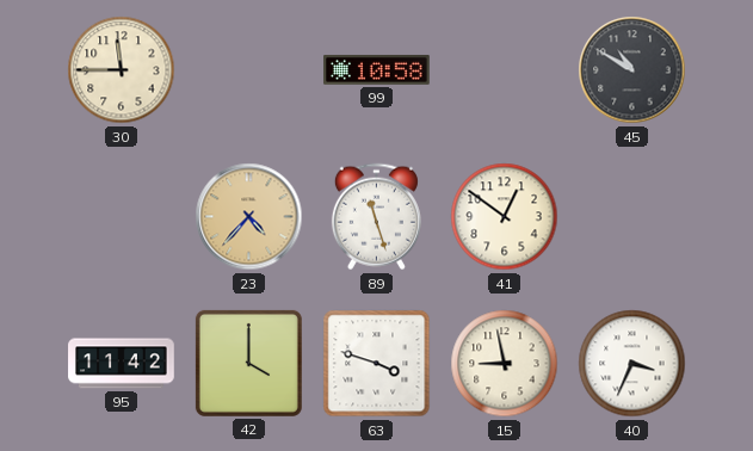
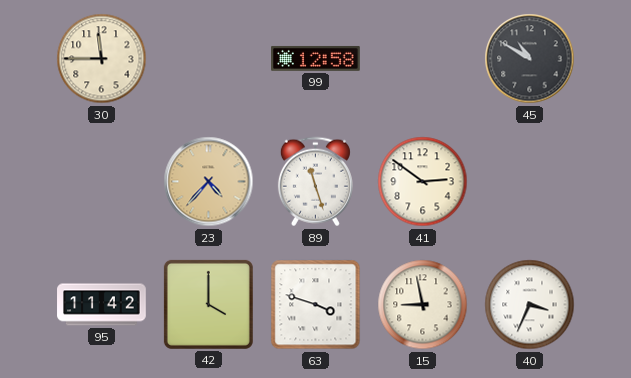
99: 10:58 -> 12:58
41: 12:51 -> 2:51
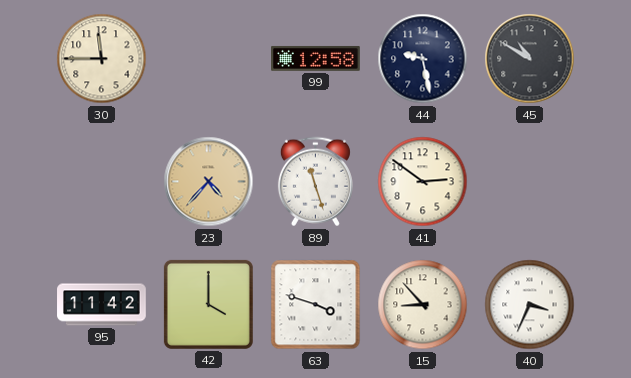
44: none -> 9:28
15: 8:58 -> 8:53
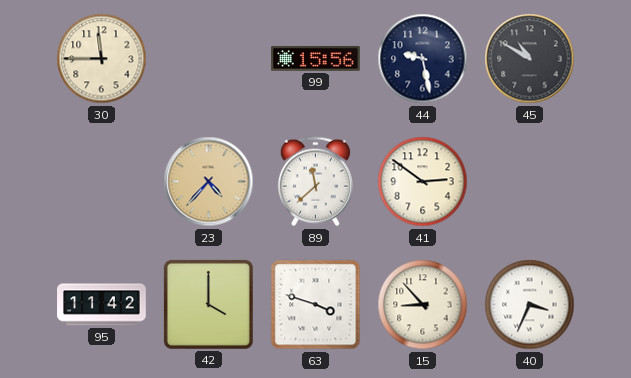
99: 12:58 -> 15:56
89: 11:27 -> 11:38
